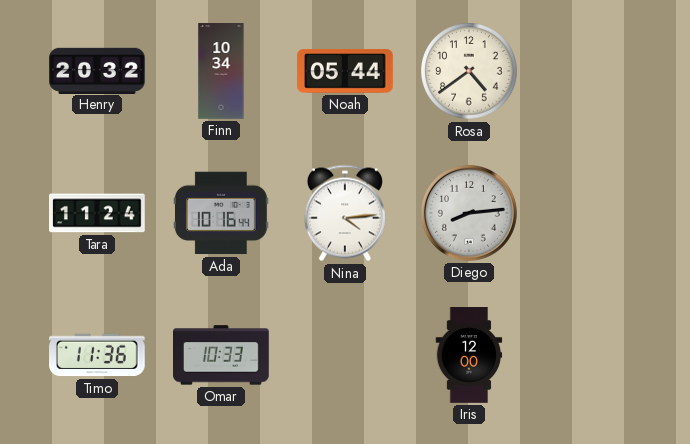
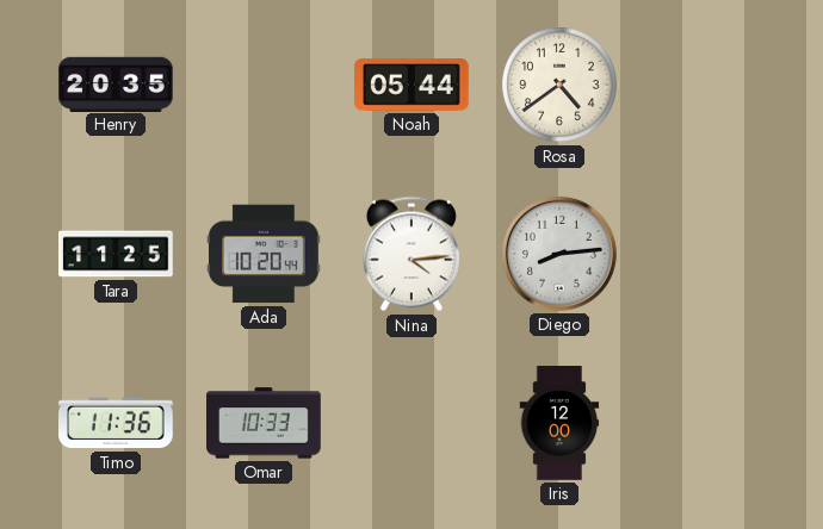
Henry: 20:32 -> 20:35
Finn: 10:34 -> none
Tara: 11:24 -> 11:25
Ada: 10:16 -> 10:20
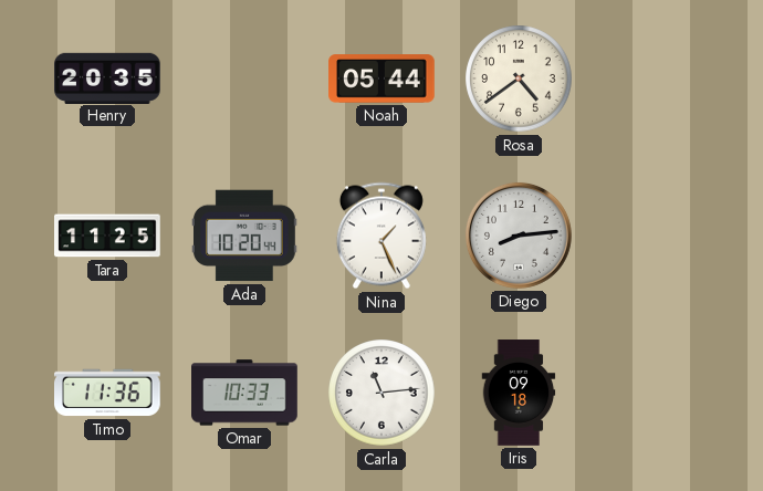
Nina: 4:14 -> 1:26
Carla: none -> 11:14
Iris: 12:00 -> 09:18
